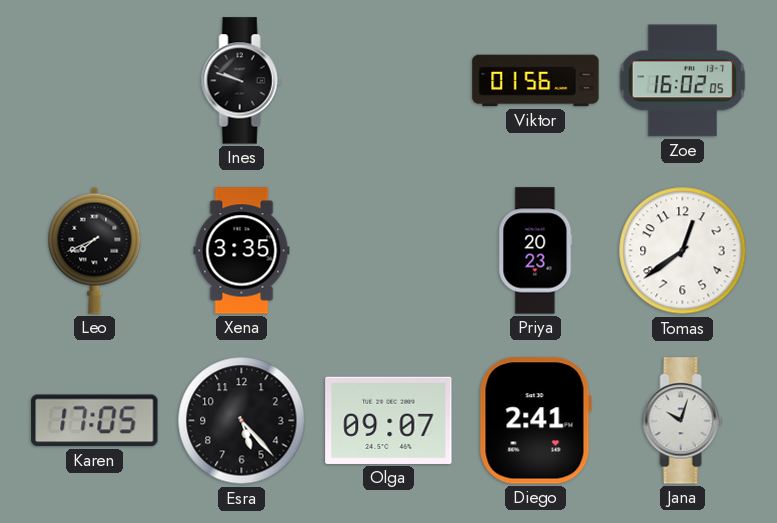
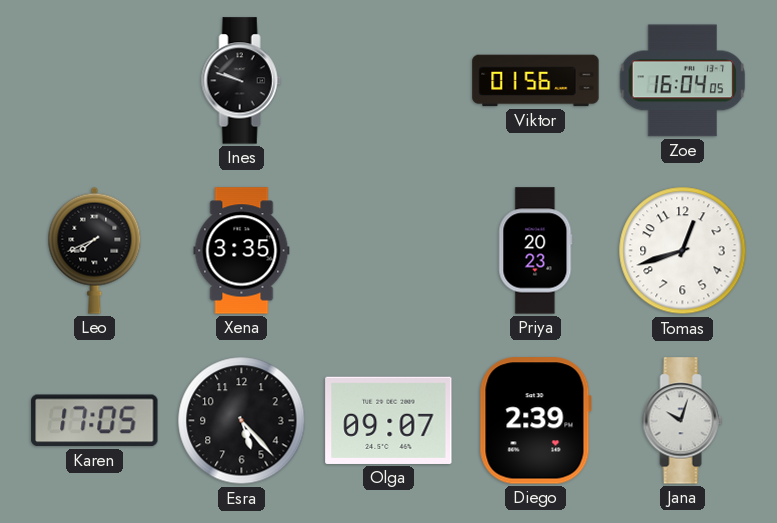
Zoe: 16:02 -> 16:04
Tomas: 12:39 -> 12:42
Diego: 2:41 -> 2:39
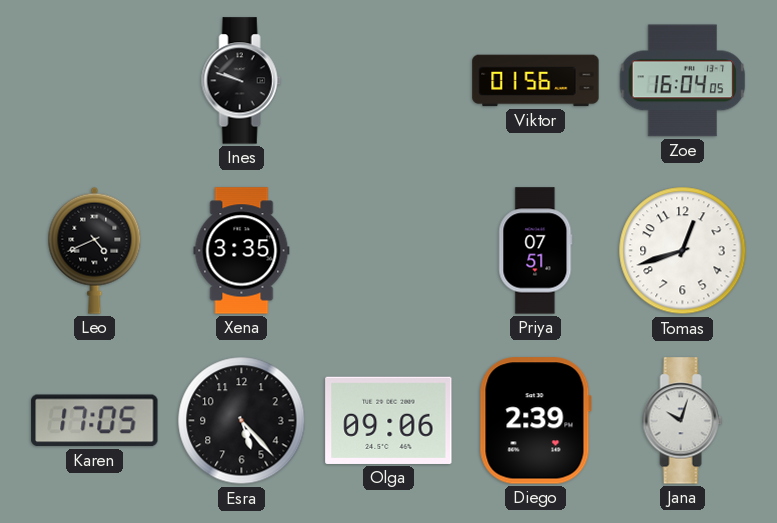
Leo: 7:41 -> 4:41
Priya: 20:23 -> 07:51
Olga: 09:07 -> 09:06
